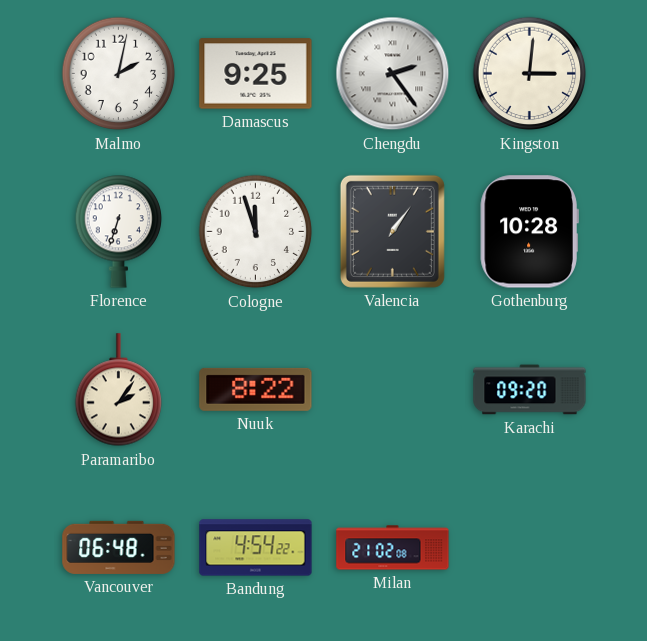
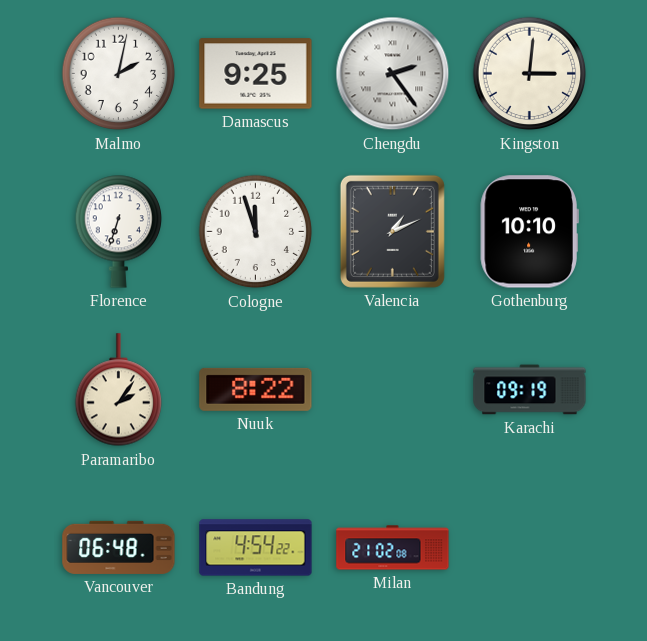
Valencia: 1:06 -> 1:11
Gothenburg: 10:28 -> 10:10
Karachi: 09:20 -> 09:19
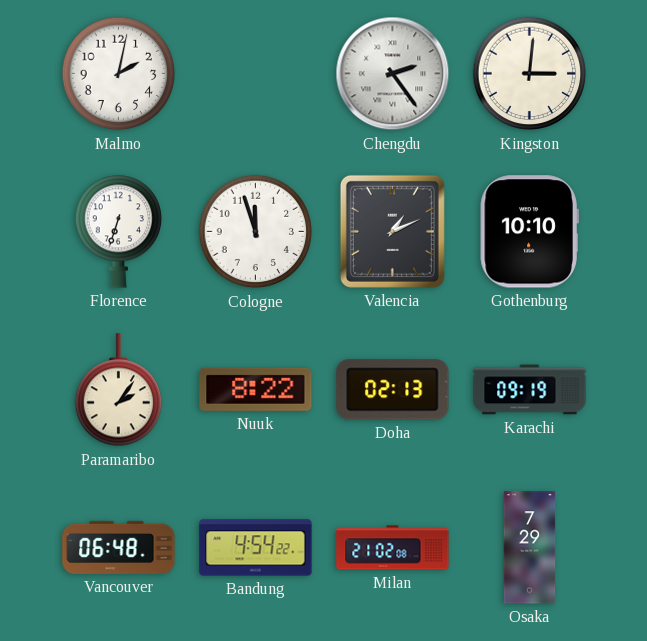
Damascus: 9:25 -> none
Doha: none -> 02:13
Osaka: none -> 7:29
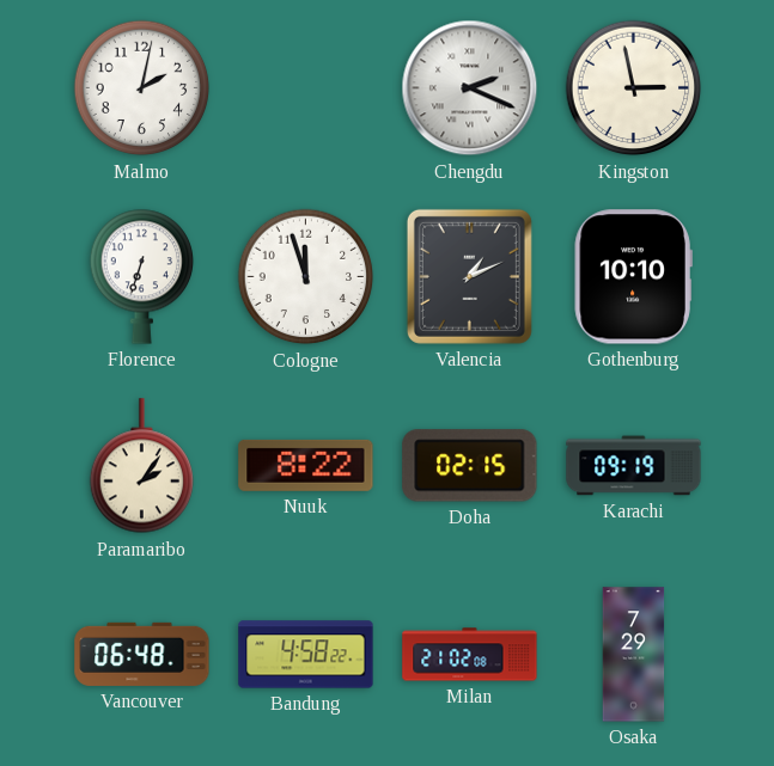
Chengdu: 2:24 -> 2:19
Kingston: 3:01 -> 2:58
Doha: 02:13 -> 02:15
Bandung: 4:54 -> 4:58
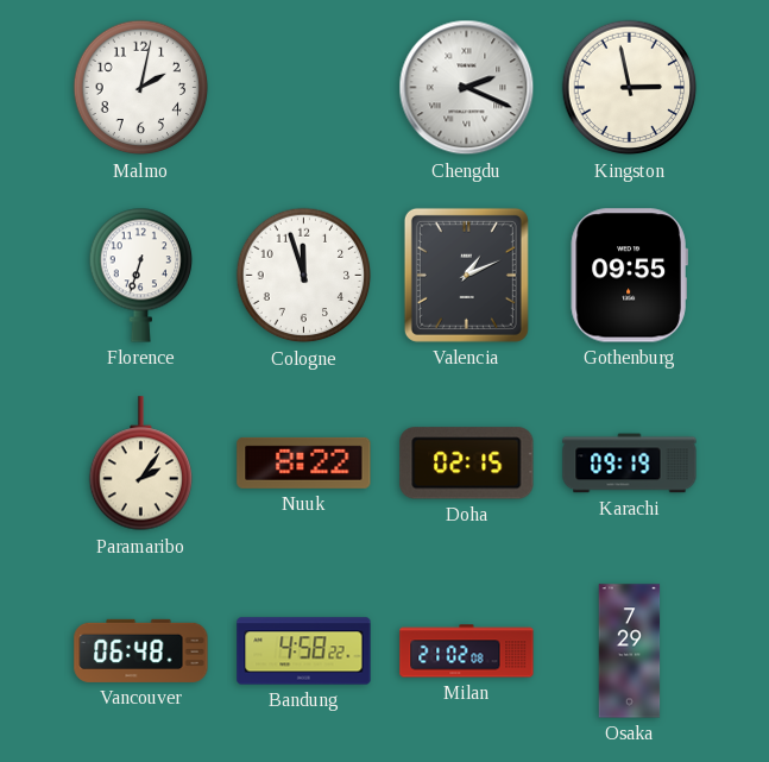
Gothenburg: 10:10 -> 09:55
